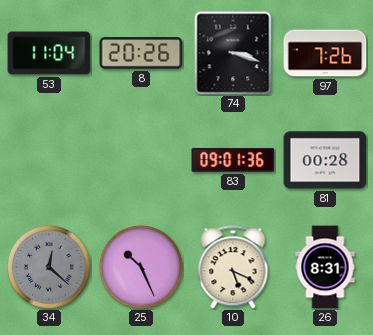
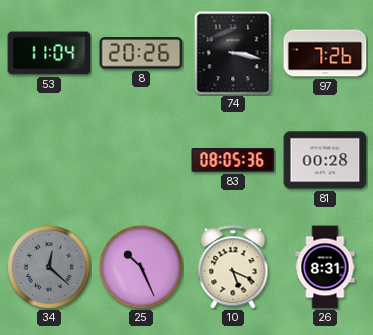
74: 3:18 -> 3:17
83: 09:01 -> 08:05
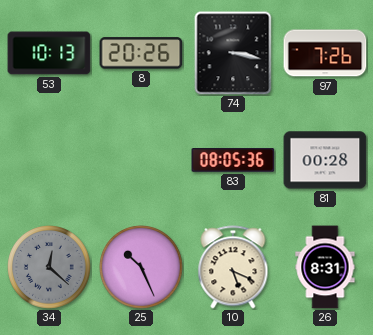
53: 11:04 -> 10:13
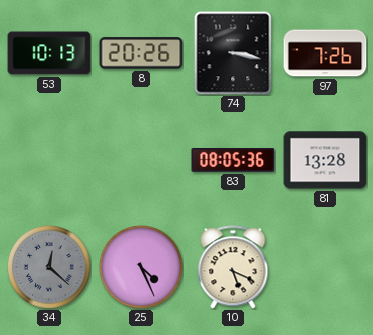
81: 00:28 -> 13:28
25: 10:26 -> 4:26
26: 8:31 -> none
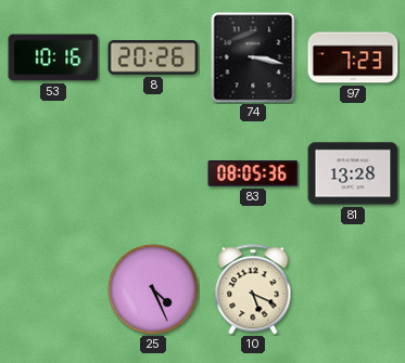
53: 10:13 -> 10:16
97: 7:26 -> 7:23
34: 12:22 -> none
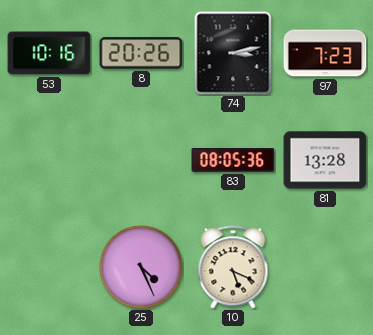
74: 3:17 -> 3:13
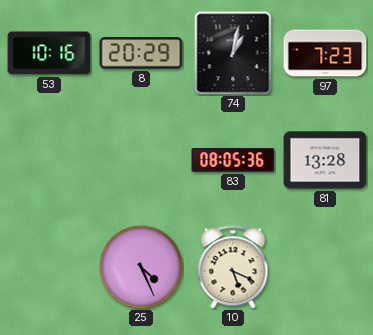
8: 20:26 -> 20:29
74: 3:13 -> 1:02
